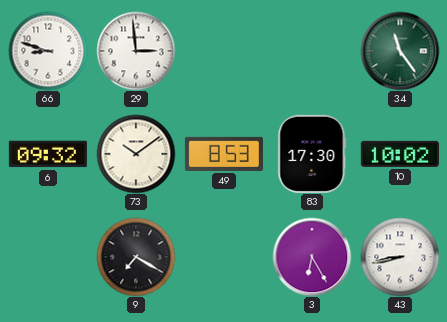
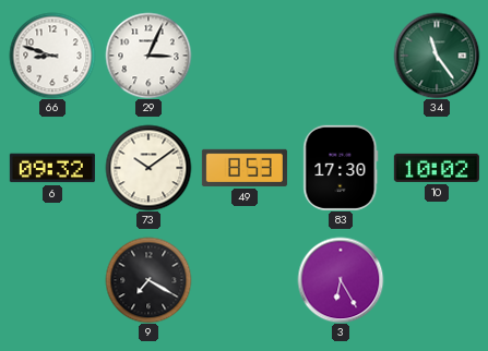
29: 2:59 -> 3:04
43: 8:43 -> none
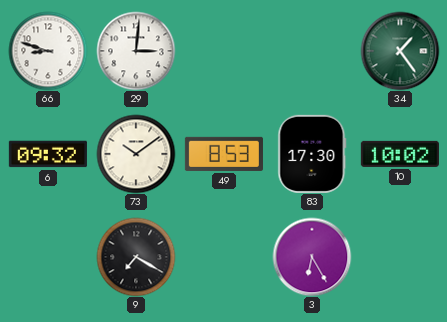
29: 3:04 -> 3:01
34: 11:24 -> 1:24
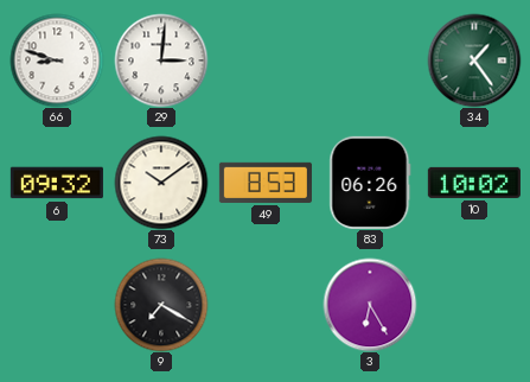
83: 17:30 -> 06:26
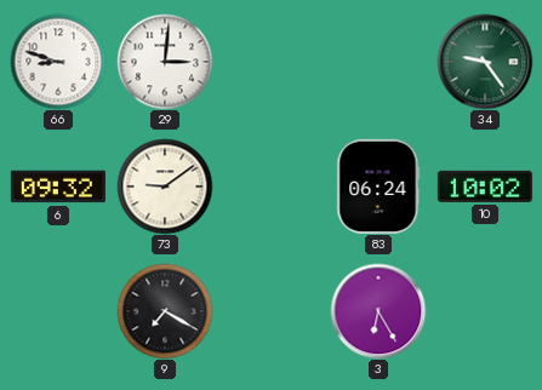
34: 1:24 -> 9:24
73: 10:09 -> 9:09
49: 8:53 -> none
83: 06:26 -> 06:24
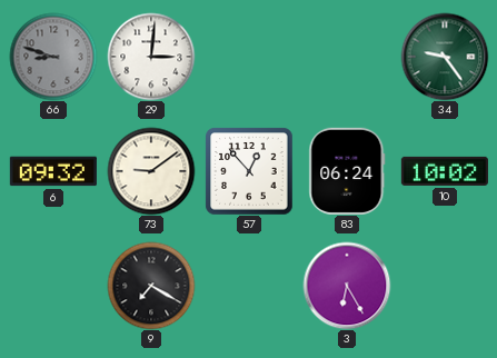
66 dial: white -> grey
57: none -> 12:53
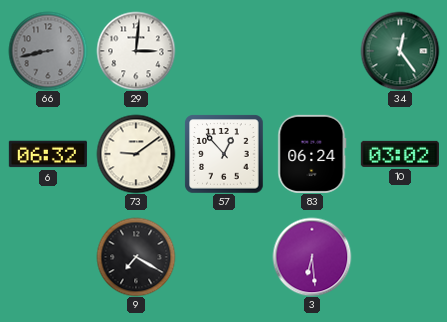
66: 8:48 -> 8:43
34: 9:24 -> 12:24
6: 09:32 -> 06:32
10: 10:02 -> 03:02
3: 6:25 -> 6:29
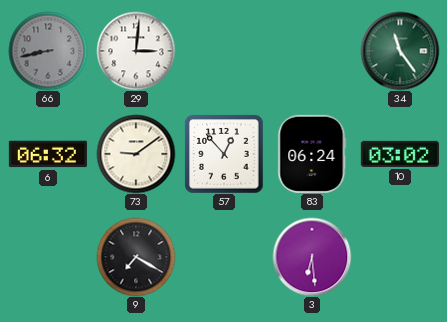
34: 12:24 -> 11:24
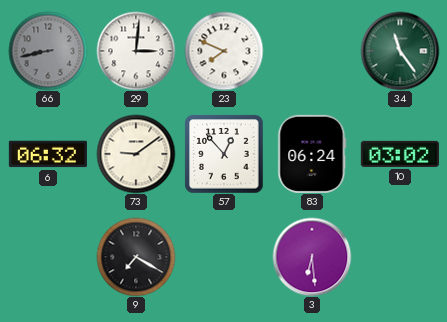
23: none -> 7:49
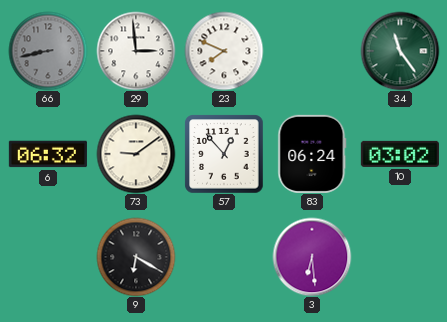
29: 3:01 -> 2:59
9: 7:20 -> 6:20
